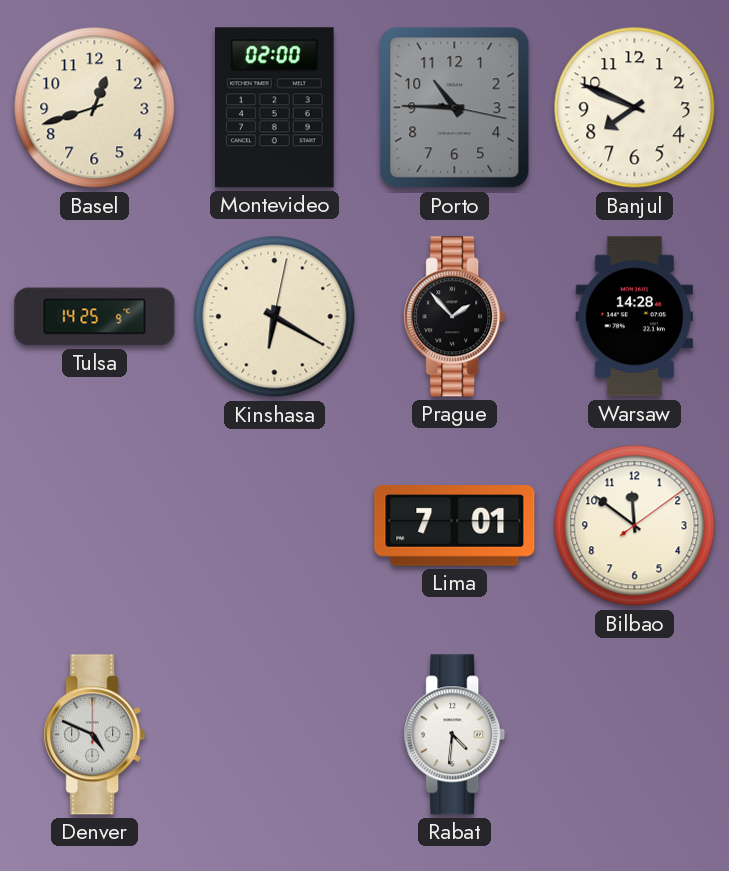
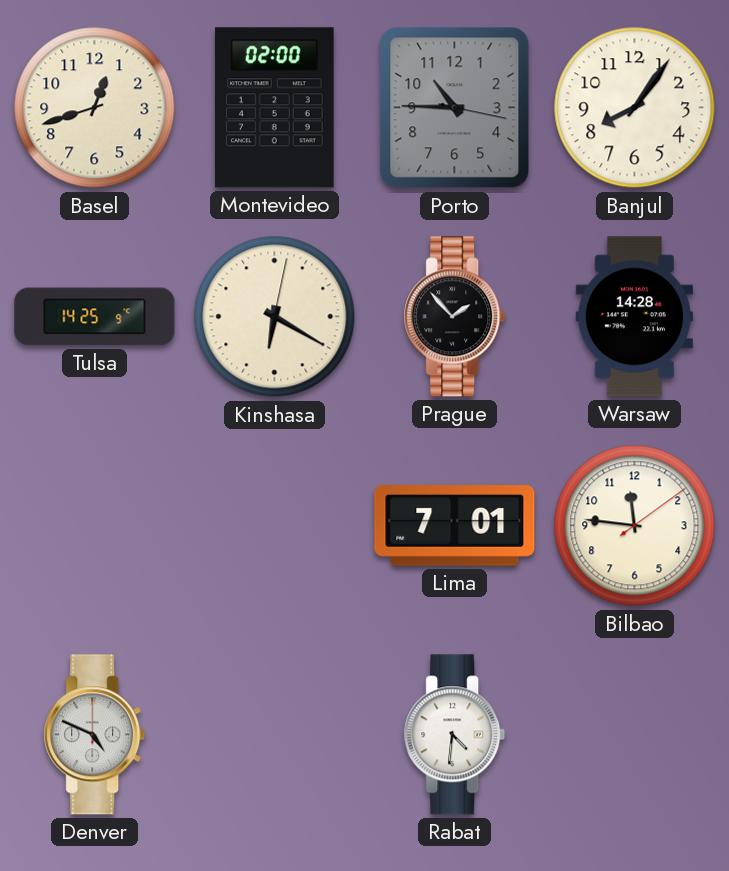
Banjul: 7:49 -> 8:06
Bilbao: 11:51 -> 11:46
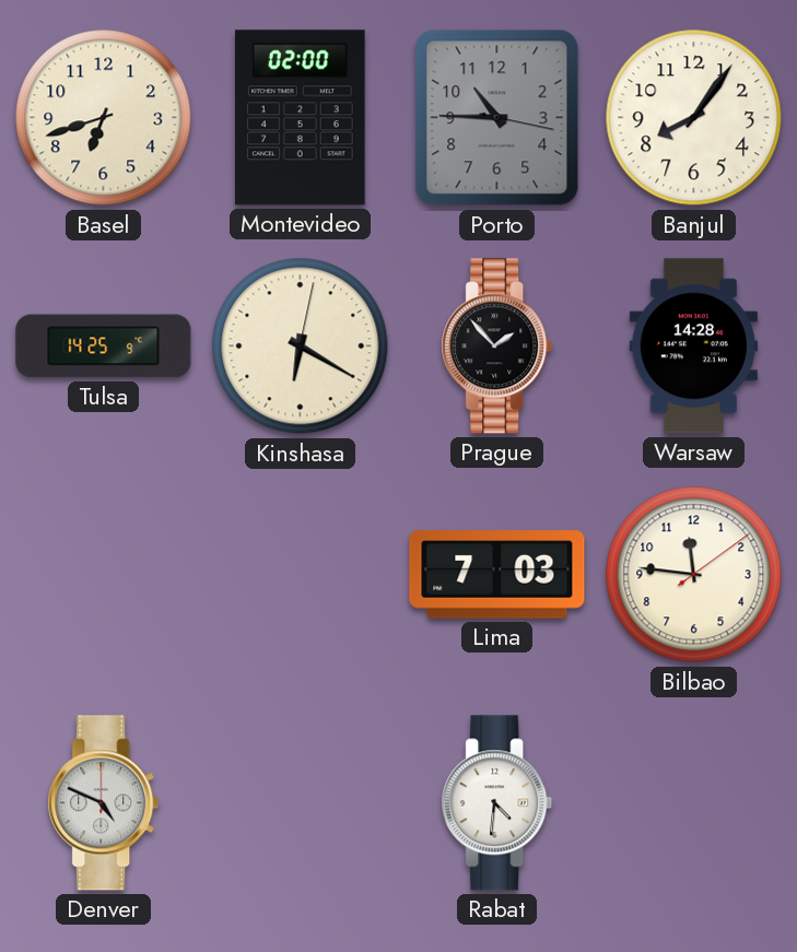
Basel: 12:42 -> 6:42
Lima: 7:01 -> 7:03
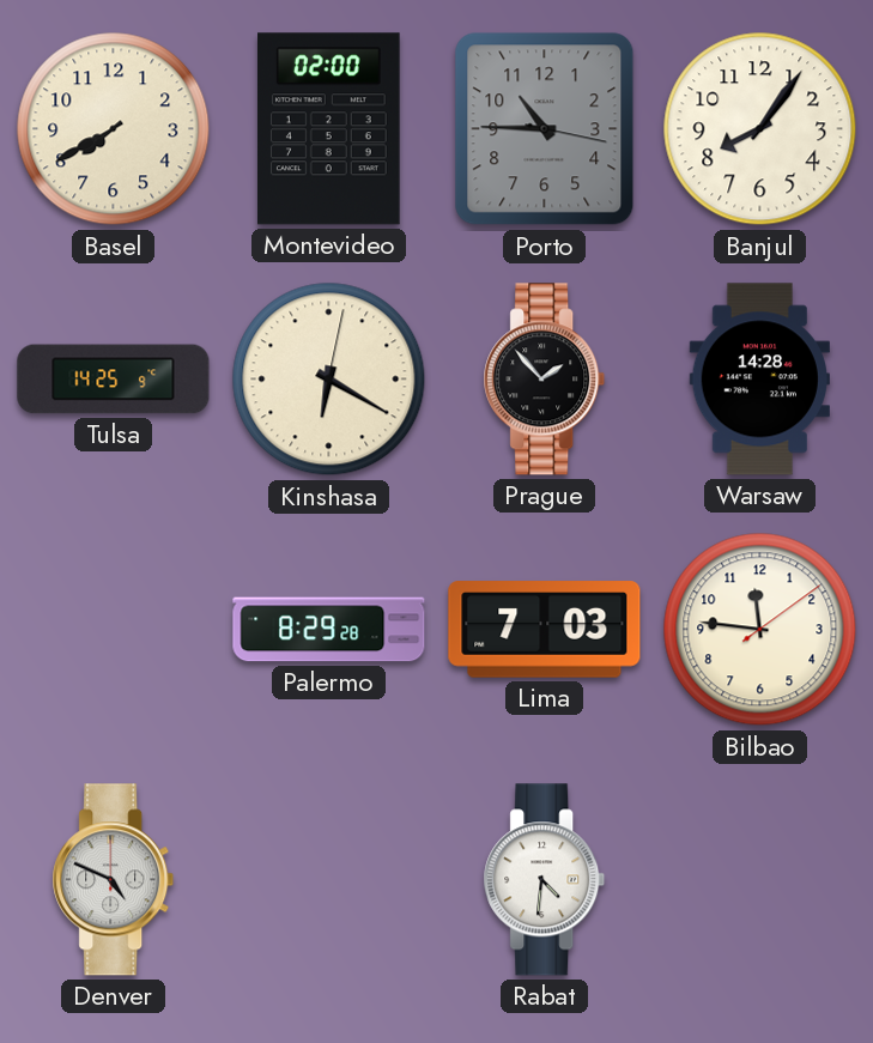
Basel: 6:42 -> 7:40
Palermo: none -> 8:29
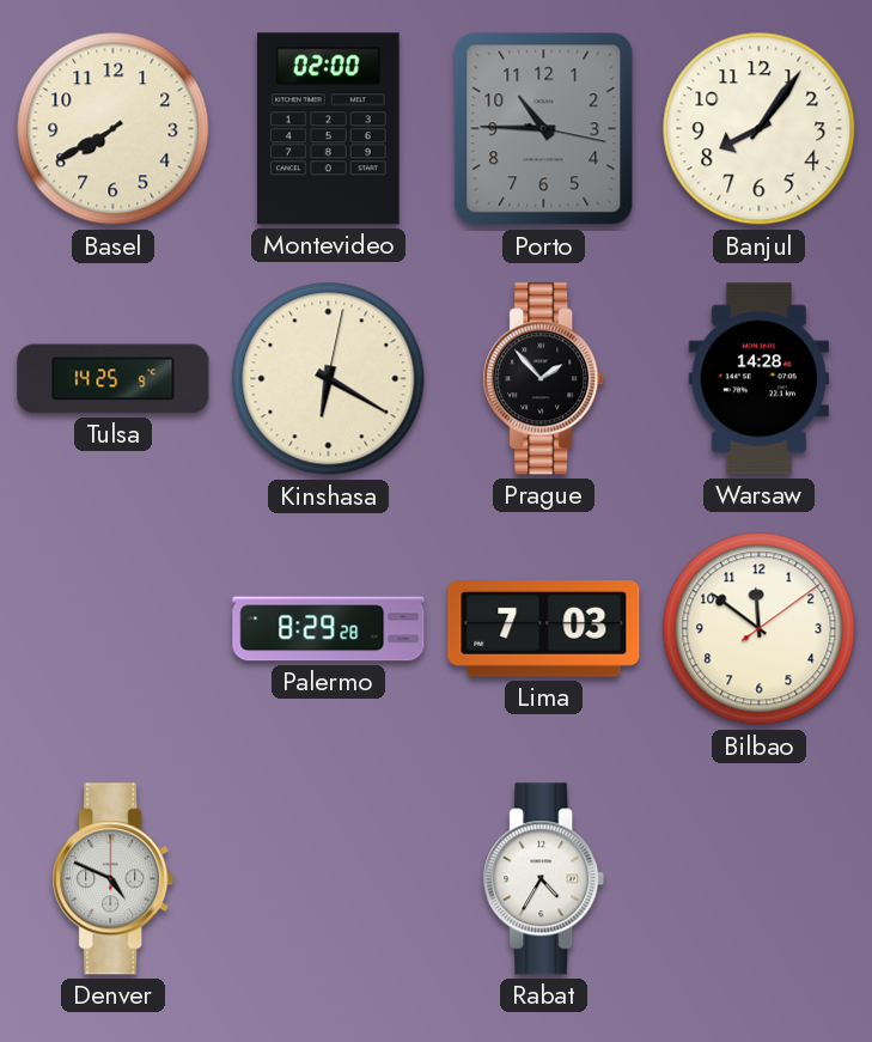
Bilbao: 11:46 -> 11:51
Rabat: 4:31 -> 4:35
